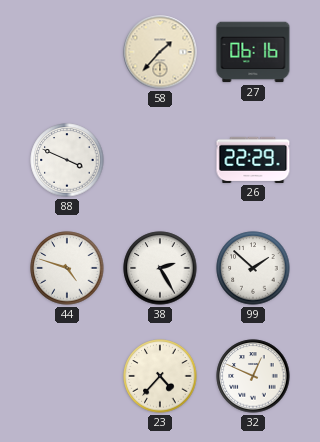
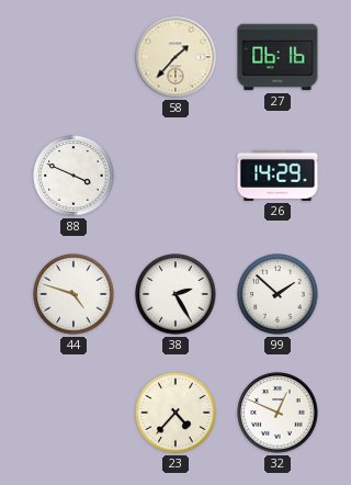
26: 22:29 -> 14:29
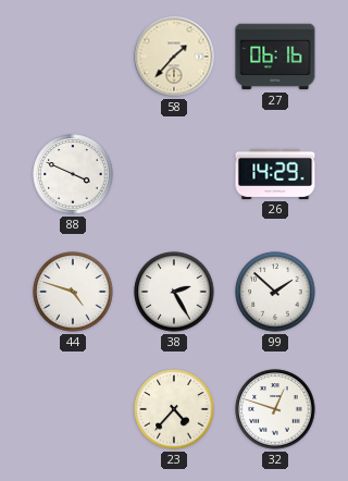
32: 12:49 -> 12:48
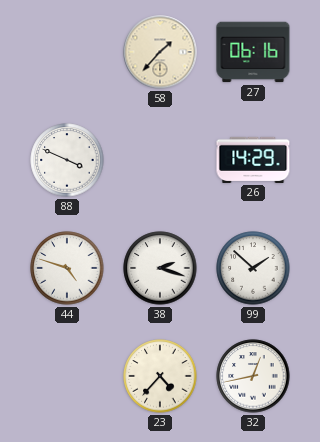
38: 2:25 -> 2:18
32: 12:48 -> 12:43
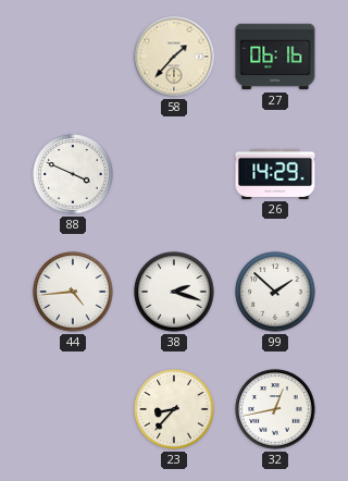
44: 4:48 -> 4:44
23: 4:37 -> 8:37
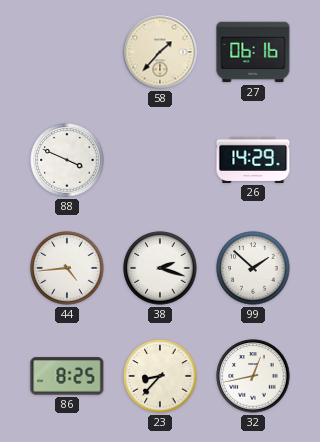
86: none -> 8:25
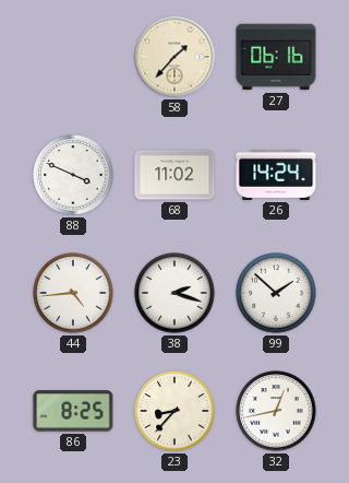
68: none -> 11:02
26: 14:29 -> 14:24
